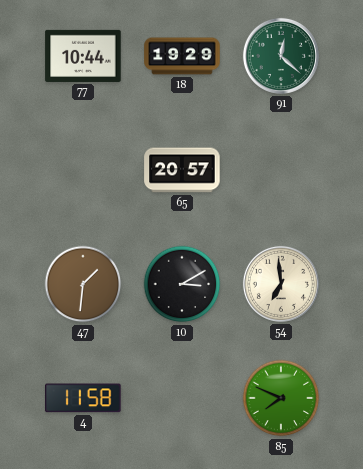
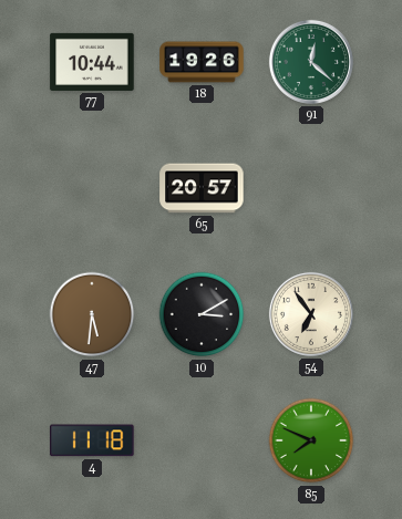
18: 19:29 -> 19:26
47: 1:31 -> 5:31
54: 6:59 -> 6:54
4: 11:58 -> 11:18
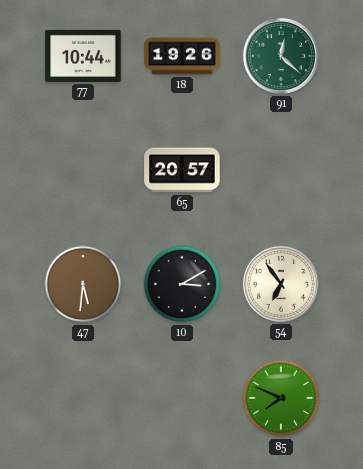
4: 11:18 -> none
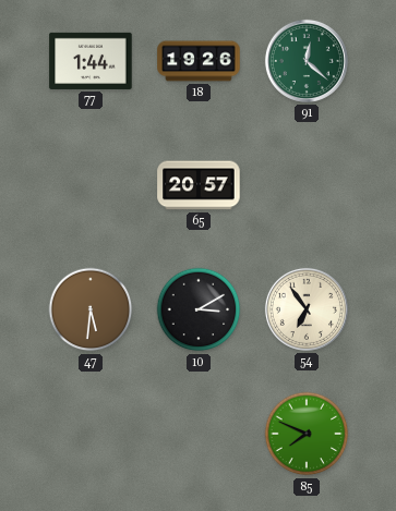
77: 10:44 -> 1:44
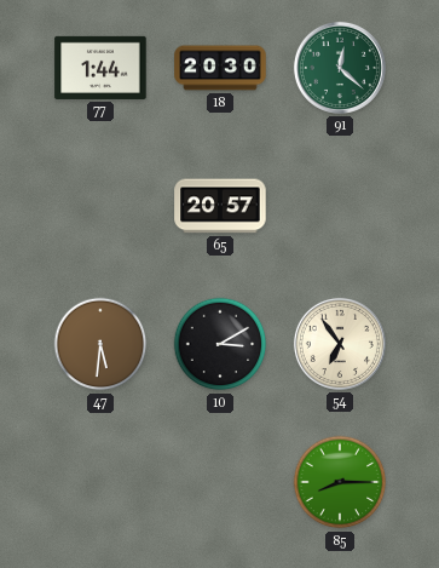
18: 19:26 -> 20:30
85: 7:49 -> 8:15
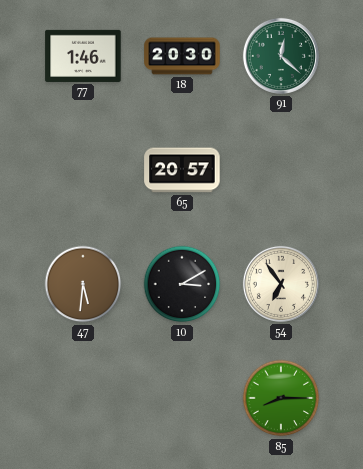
77: 1:44 -> 1:46
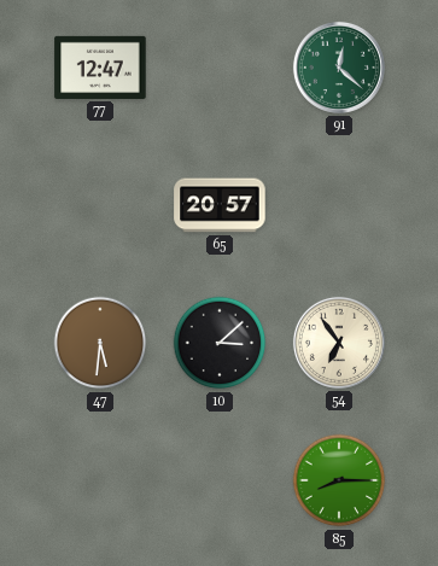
77: 1:46 -> 12:47
18: 20:30 -> none
10: 3:10 -> 3:08
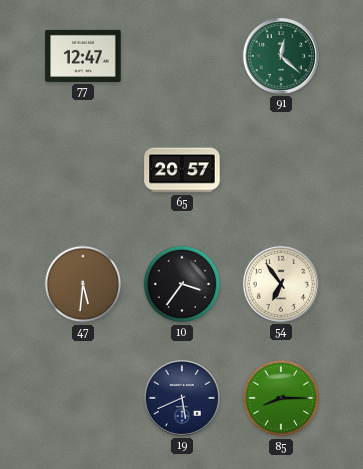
10: 3:08 -> 3:36
19: none -> 5:41
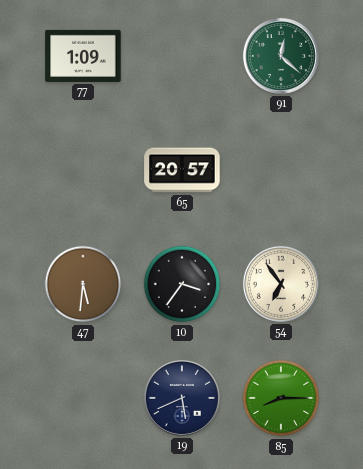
77: 12:47 -> 1:09
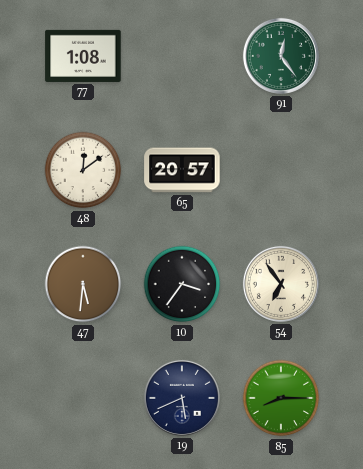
77: 1:09 -> 1:08
91: 12:22 -> 12:24
48: none -> 12:09
